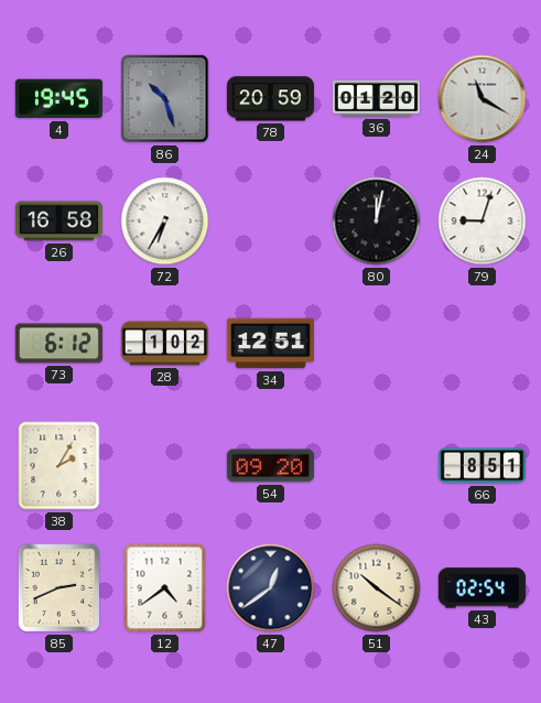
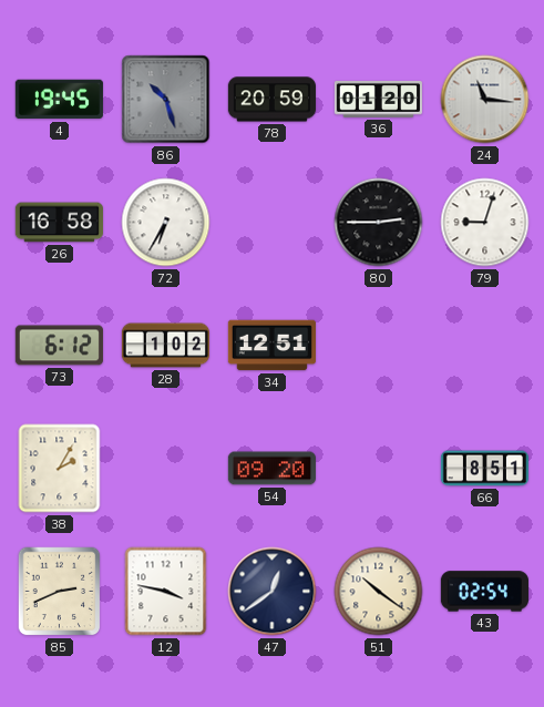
24: 11:20 -> 11:16
80: 12:02 -> 2:45
12: 4:39 -> 3:47
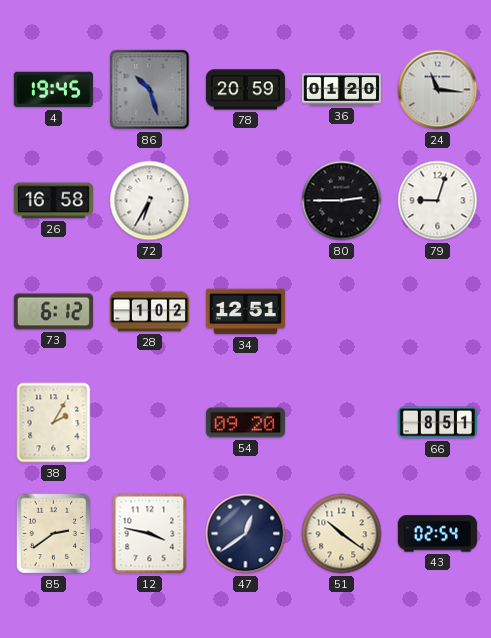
85: 2:41 -> 2:39
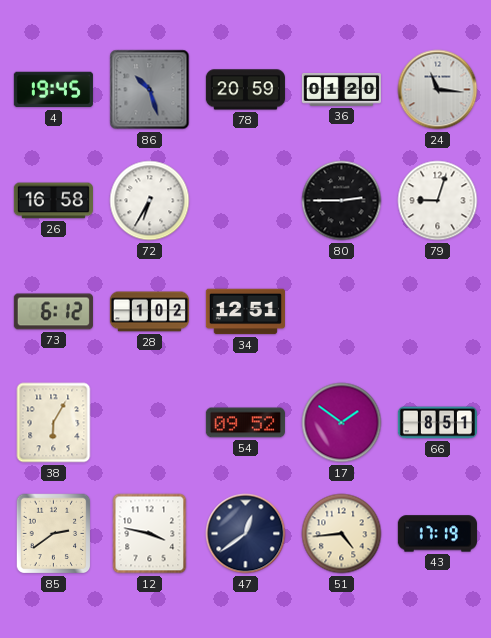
38: 2:05 -> 6:05
54: 09:20 -> 09:52
17: none -> 1:51
51: 10:21 -> 4:44
43: 02:54 -> 17:19
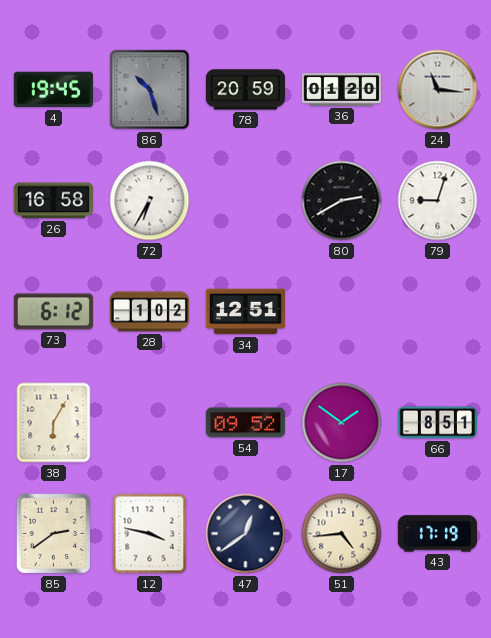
80: 2:45 -> 2:40
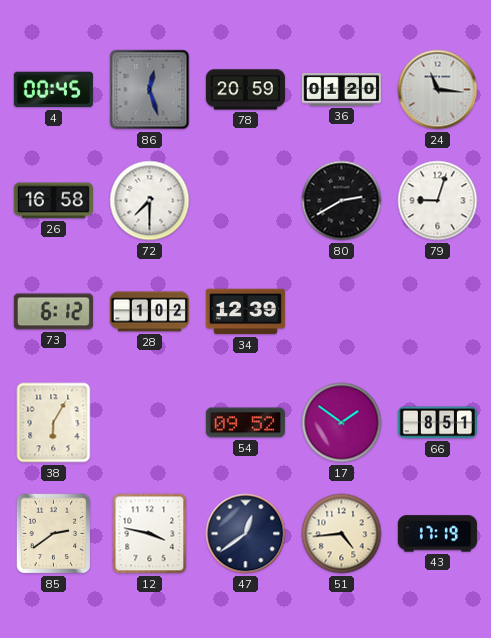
4: 19:45 -> 00:45
86: 10:27 -> 12:27
72: 6:35 -> 7:30
34: 12:51 -> 12:39
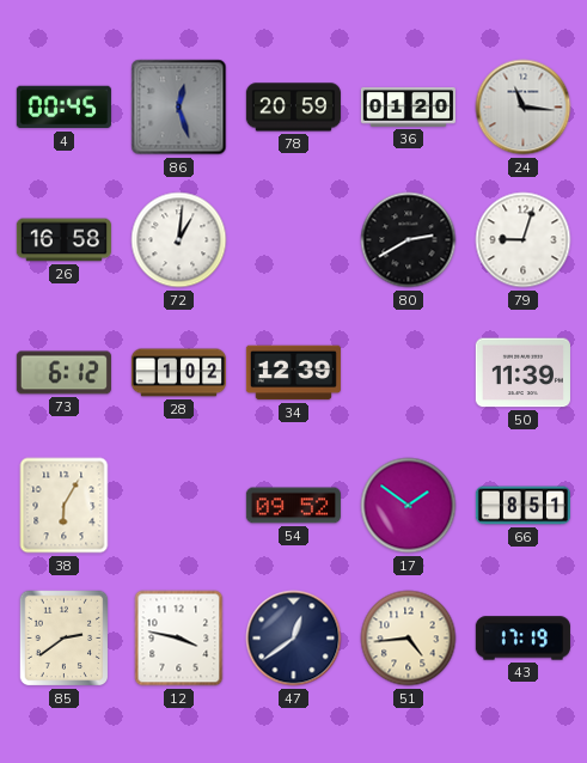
72: 7:30 -> 1:01
50: none -> 11:39
